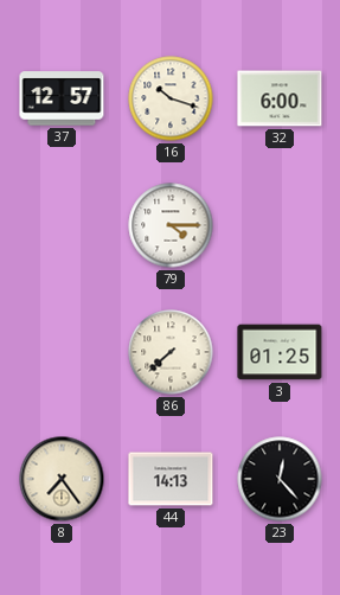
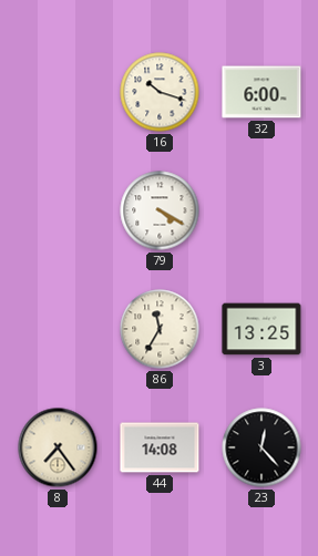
37: 12:57 -> none
79: 4:15 -> 4:20
86: 7:38 -> 11:35
3: 01:25 -> 13:25
44: 14:13 -> 14:08
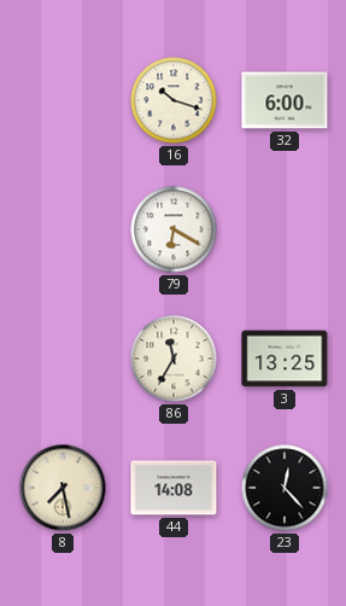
79: 4:20 -> 6:20
8: 7:24 -> 7:28
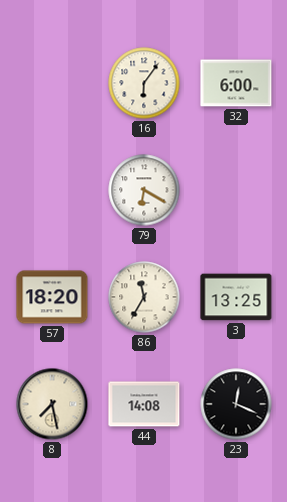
16: 10:18 -> 6:06
57: none -> 18:20
23: 12:23 -> 12:19
